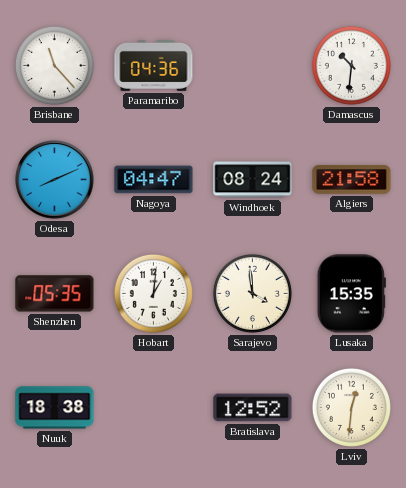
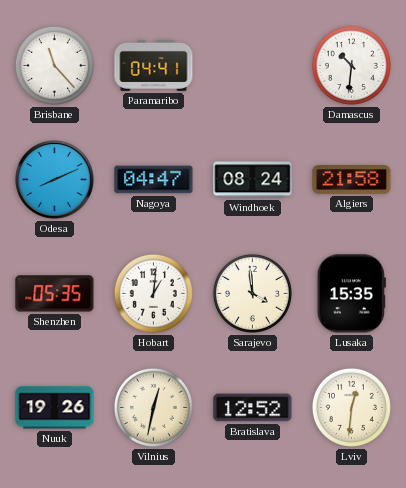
Paramaribo: 04:36 -> 04:41
Nuuk: 18:38 -> 19:26
Vilnius: none -> 12:32
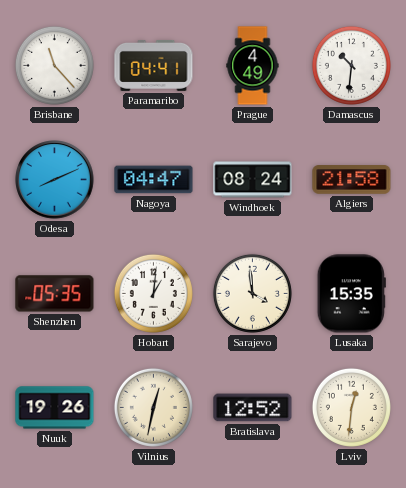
Prague: none -> 4:49
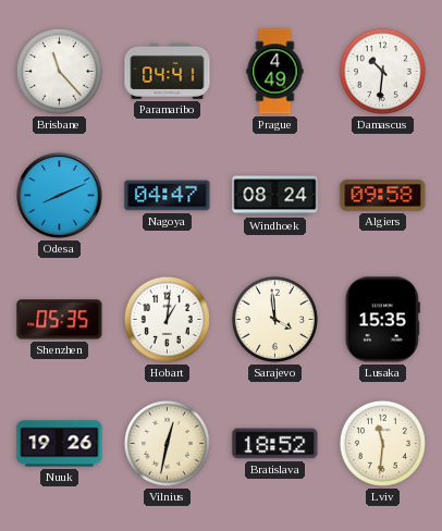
Algiers: 21:58 -> 09:58
Bratislava: 12:52 -> 18:52
Lviv: 12:31 -> 11:31
